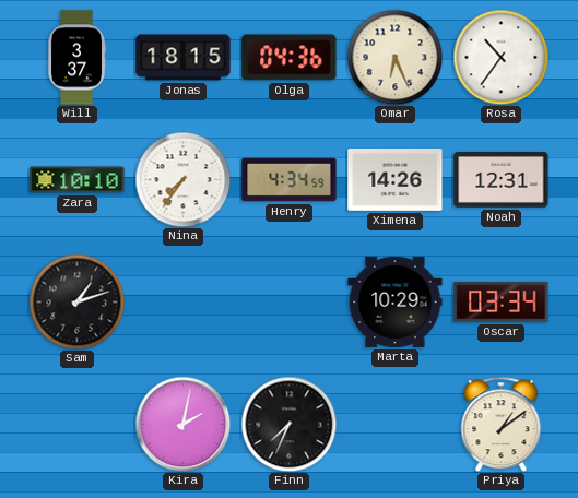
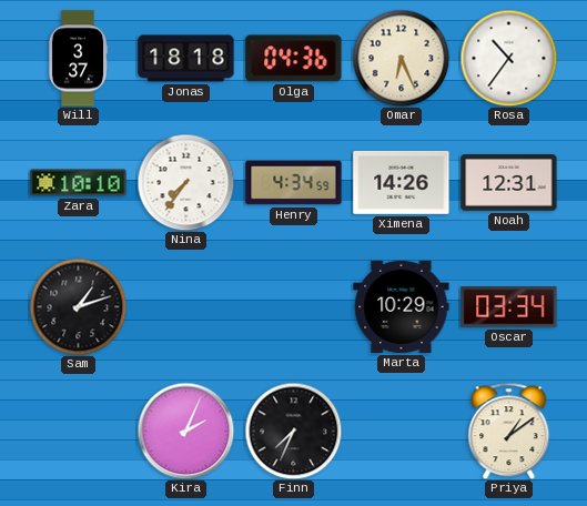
Jonas: 18:15 -> 18:18
Kira: 2:02 -> 2:04
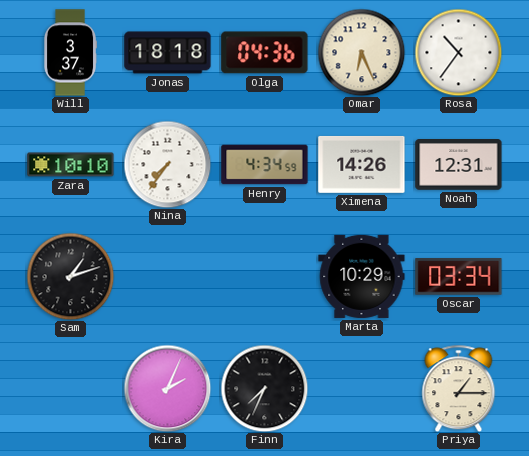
Priya: 1:09 -> 1:15
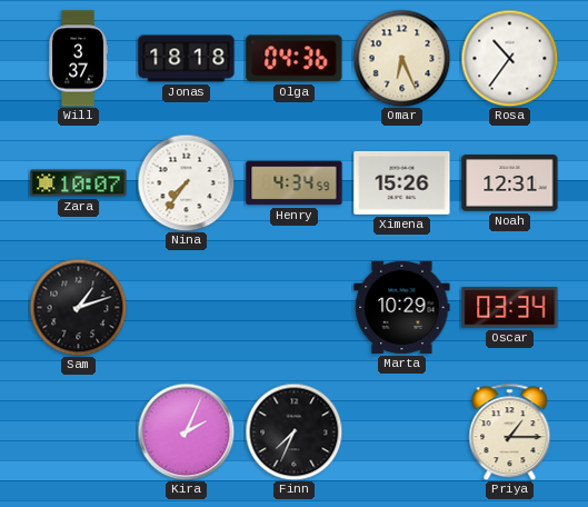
Zara: 10:10 -> 10:07
Ximena: 14:26 -> 15:26
